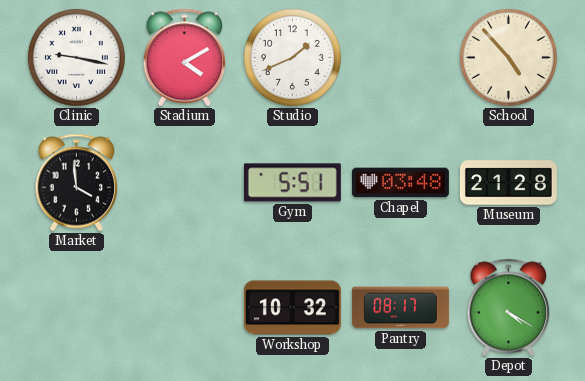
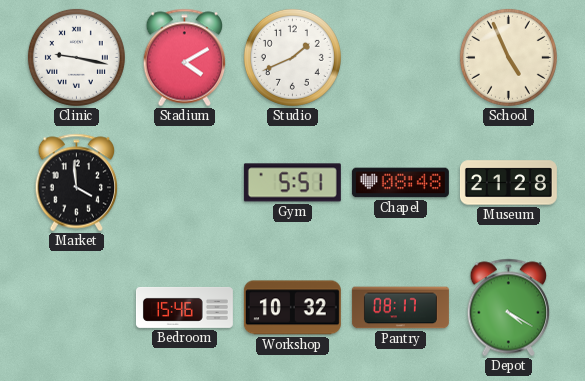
School: 4:53 -> 4:56
Chapel: 03:48 -> 08:48
Bedroom: none -> 15:46
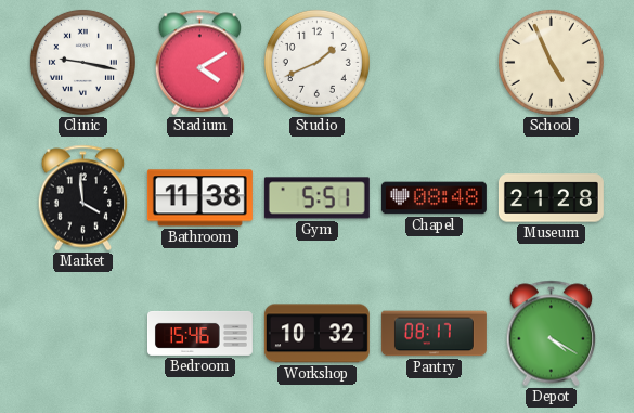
Bathroom: none -> 11:38
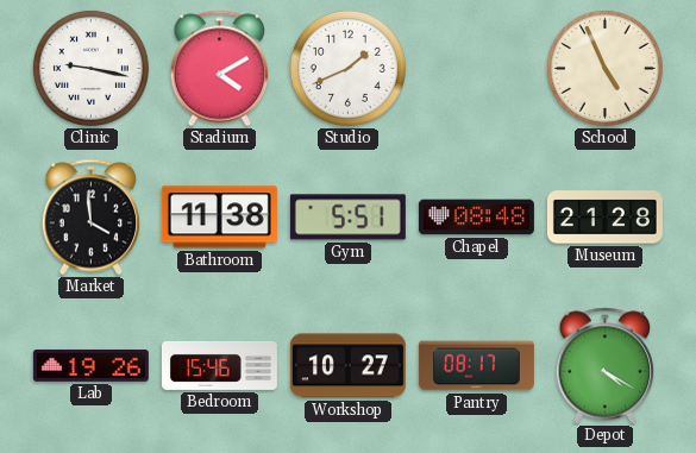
Lab: none -> 19:26
Workshop: 10:32 -> 10:27
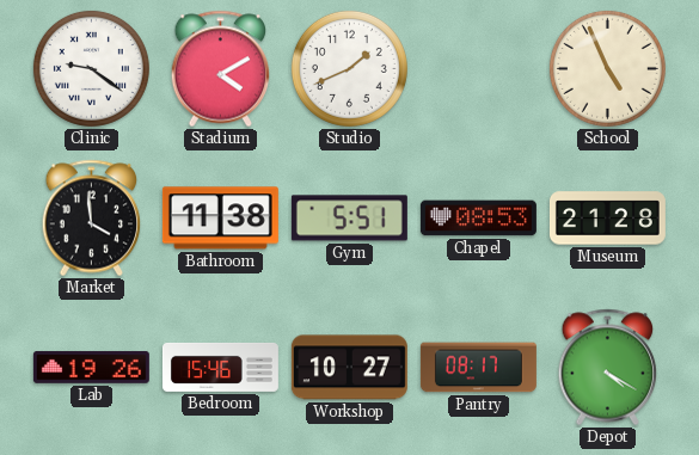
Clinic: 9:17 -> 9:21
Chapel: 08:48 -> 08:53
